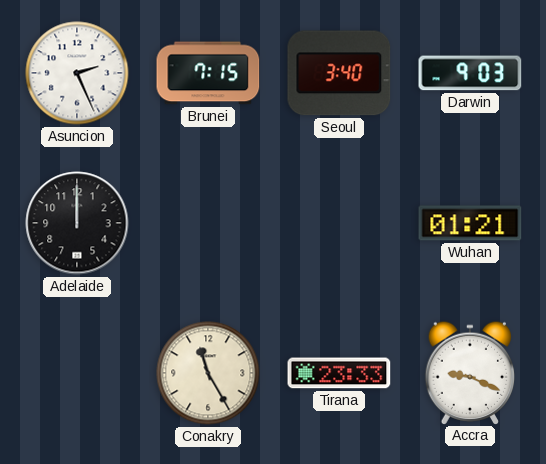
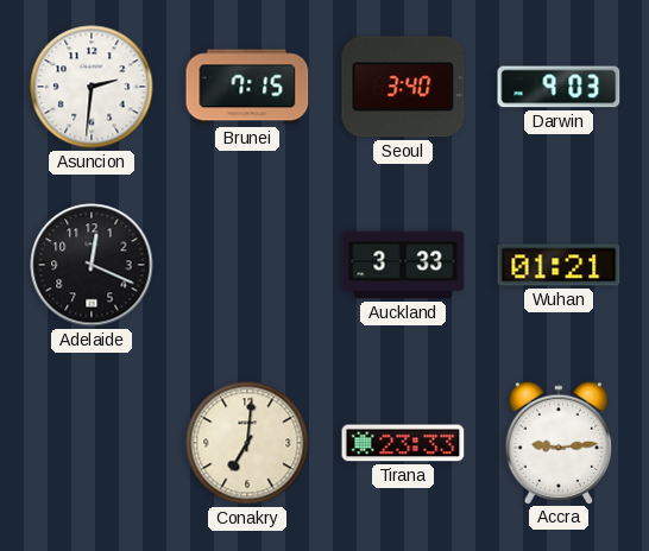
Asuncion: 2:26 -> 2:31
Adelaide: 12:00 -> 12:19
Auckland: none -> 3:33
Conakry: 11:25 -> 7:01
Accra: 9:19 -> 9:14
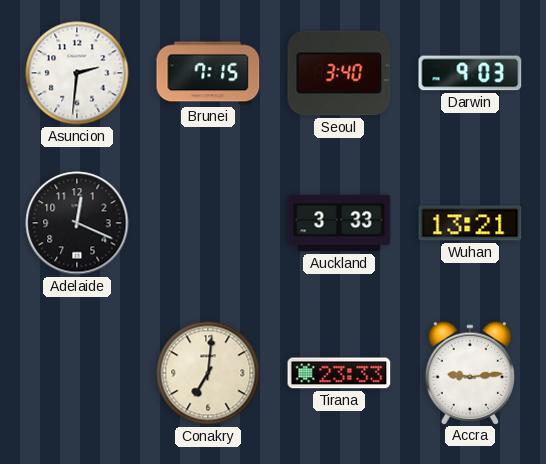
Wuhan: 01:21 -> 13:21
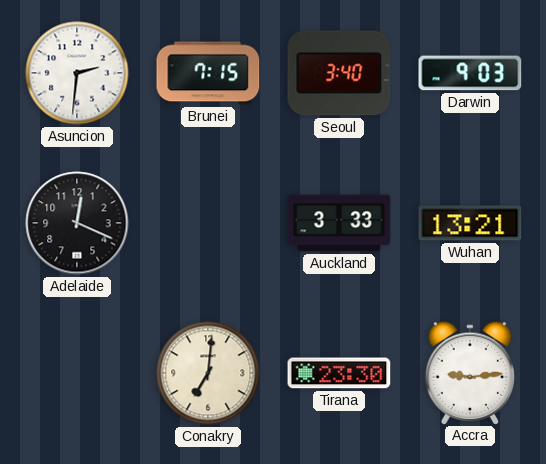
Tirana: 23:33 -> 23:30
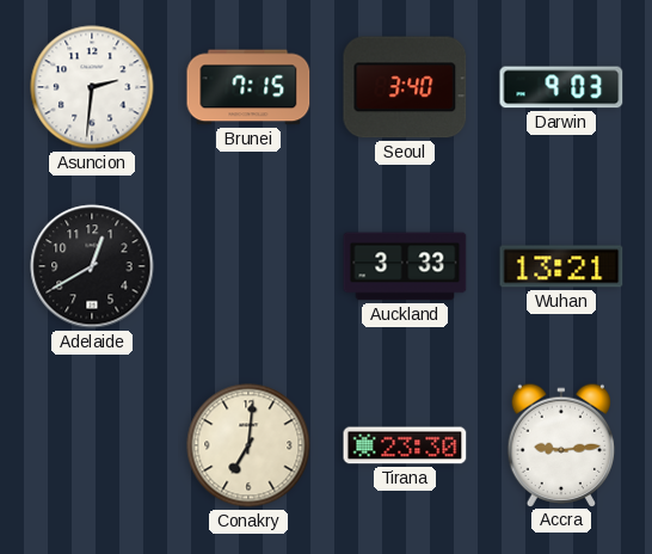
Adelaide: 12:19 -> 12:40
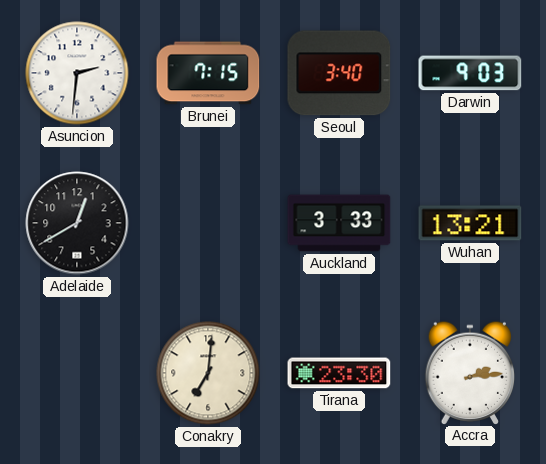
Accra: 9:14 -> 2:14
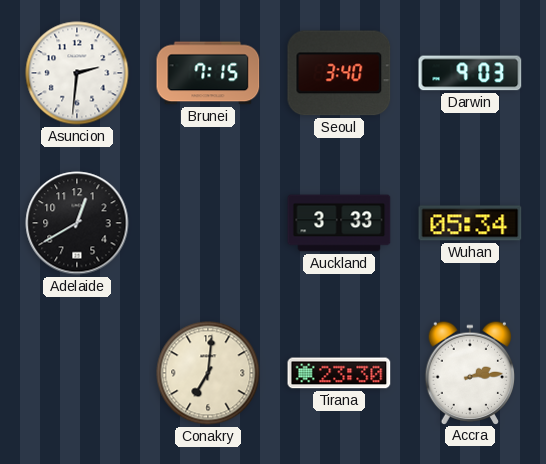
Wuhan: 13:21 -> 05:34
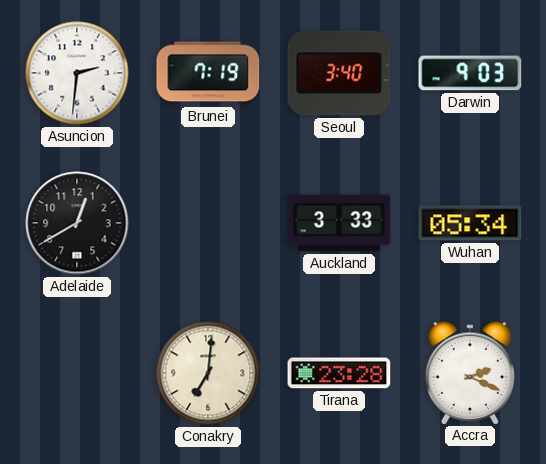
Brunei: 7:15 -> 7:19
Tirana: 23:30 -> 23:28
Accra: 2:14 -> 2:19
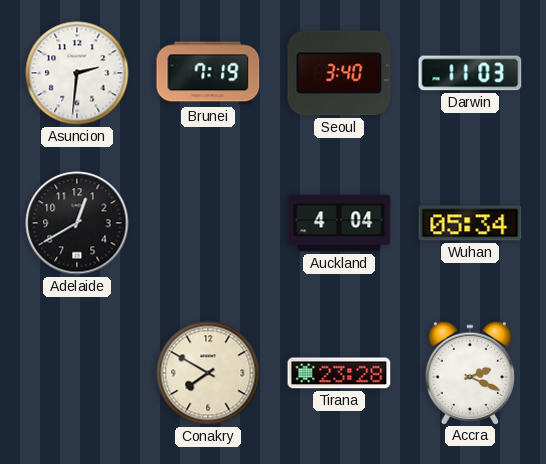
Darwin: 9:03 -> 11:03
Auckland: 3:33 -> 4:04
Conakry: 7:01 -> 7:50
